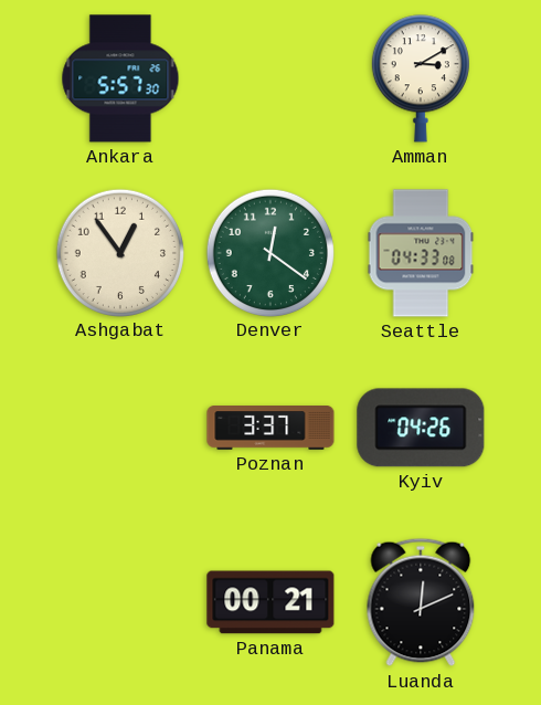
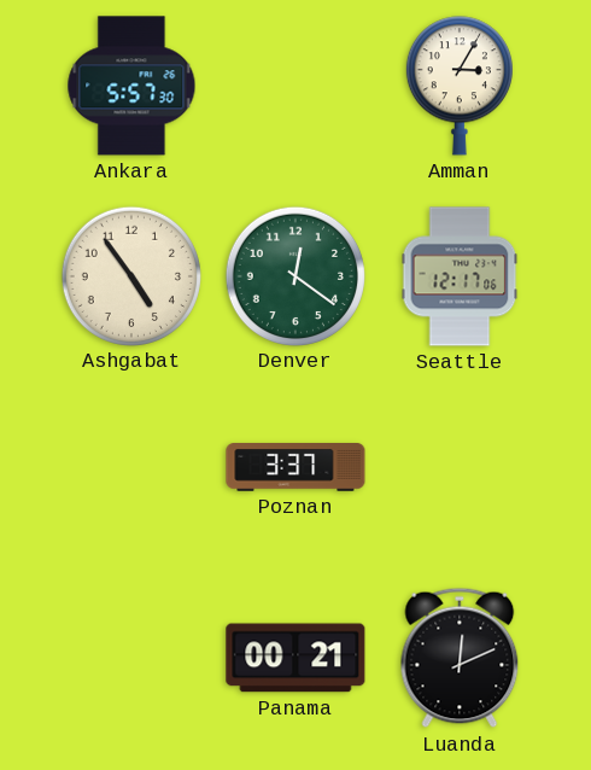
Amman: 3:10 -> 3:05
Ashgabat: 12:54 -> 4:54
Seattle: 04:33 -> 12:17
Kyiv: 04:26 -> none
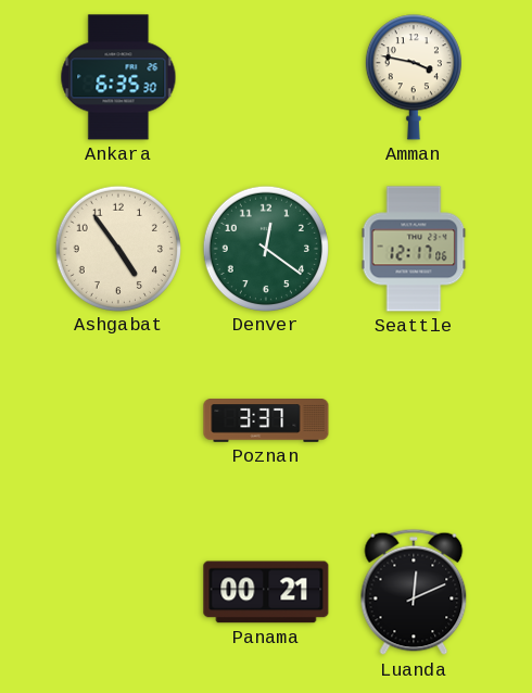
Ankara: 5:57 -> 6:35
Amman: 3:05 -> 3:47
